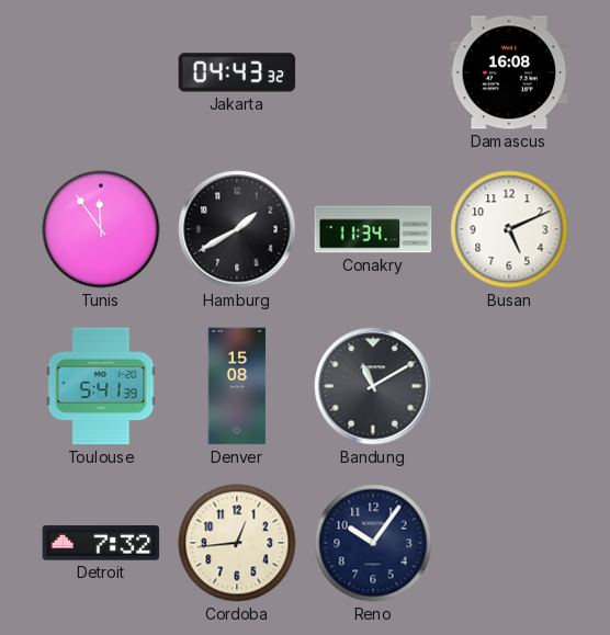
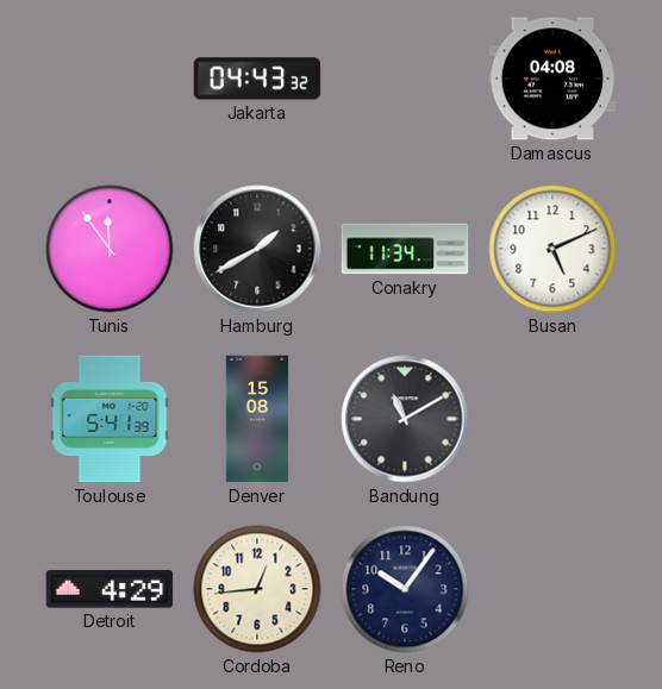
Damascus: 16:08 -> 04:08
Detroit: 7:32 -> 4:29
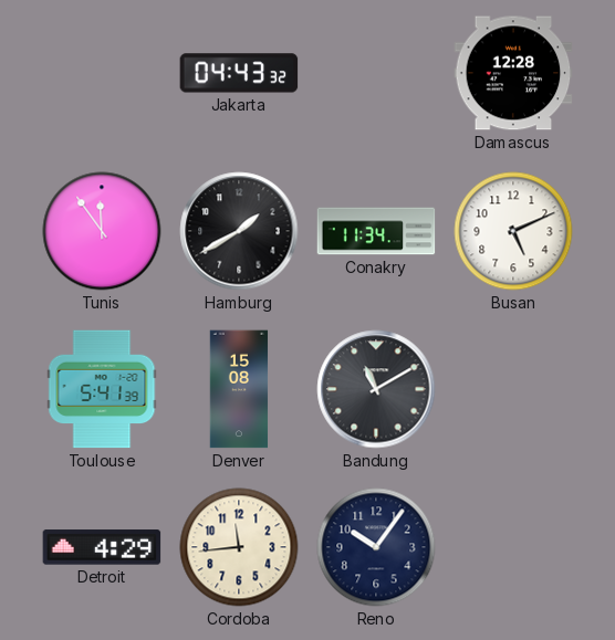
Damascus: 04:08 -> 12:28
Cordoba: 12:44 -> 11:44
